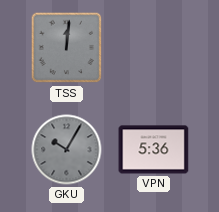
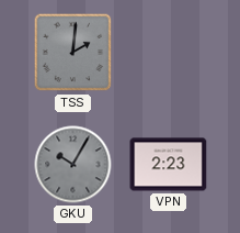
TSS: 12:01 -> 2:01
VPN: 5:36 -> 2:23
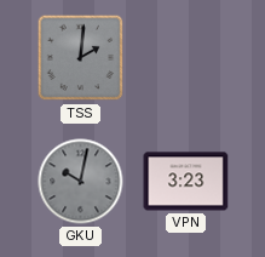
GKU: 10:05 -> 10:02
VPN: 2:23 -> 3:23
